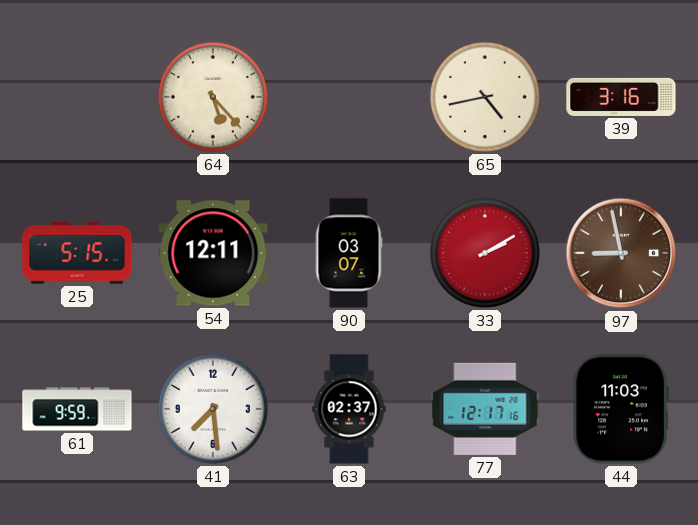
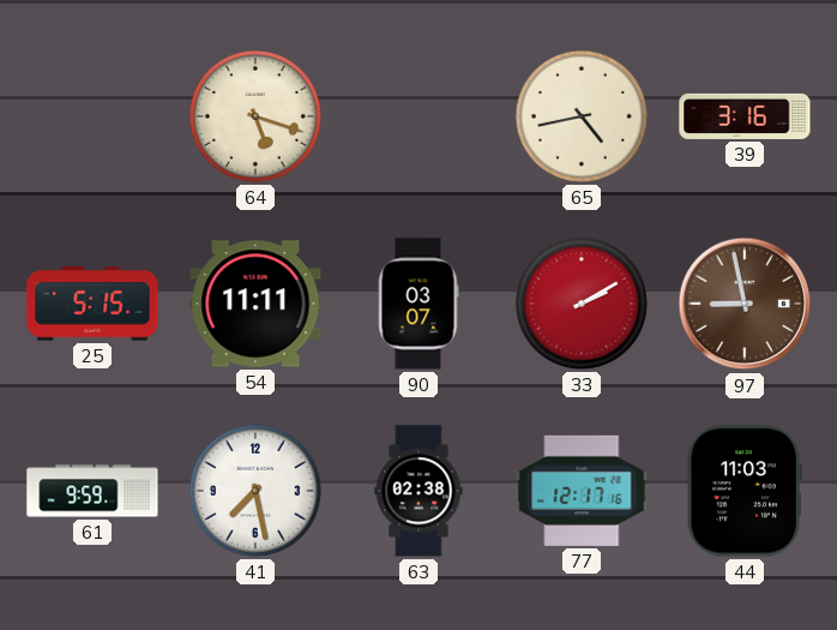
64: 5:23 -> 5:18
54: 12:11 -> 11:11
41: 7:29 -> 7:28
63: 02:37 -> 02:38
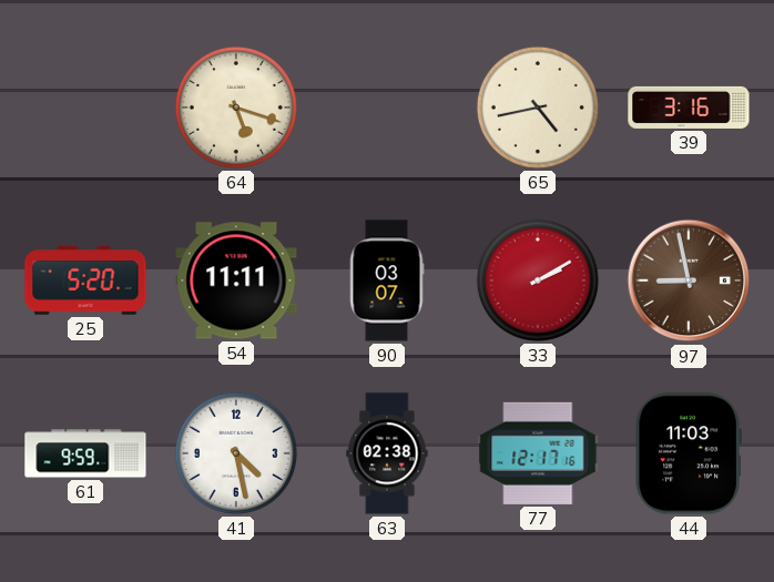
25: 5:15 -> 5:20
41: 7:28 -> 4:28
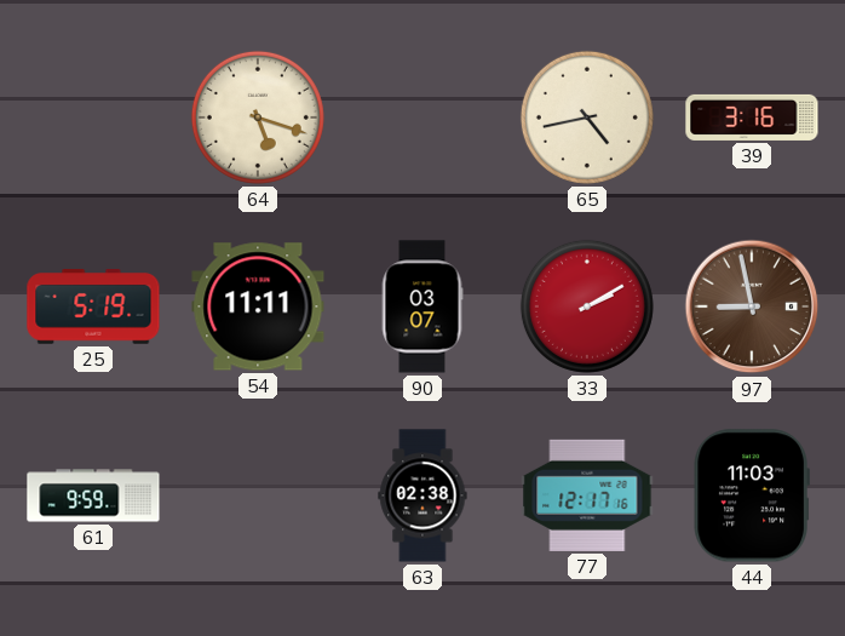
25: 5:20 -> 5:19
41: 4:28 -> none
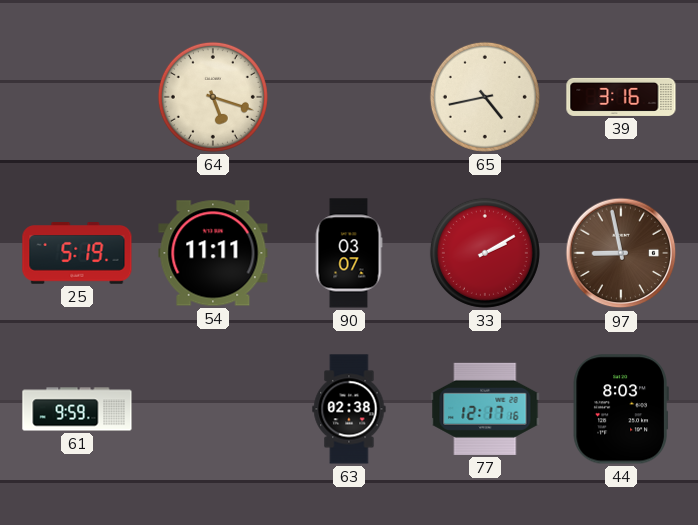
44: 11:03 -> 8:03
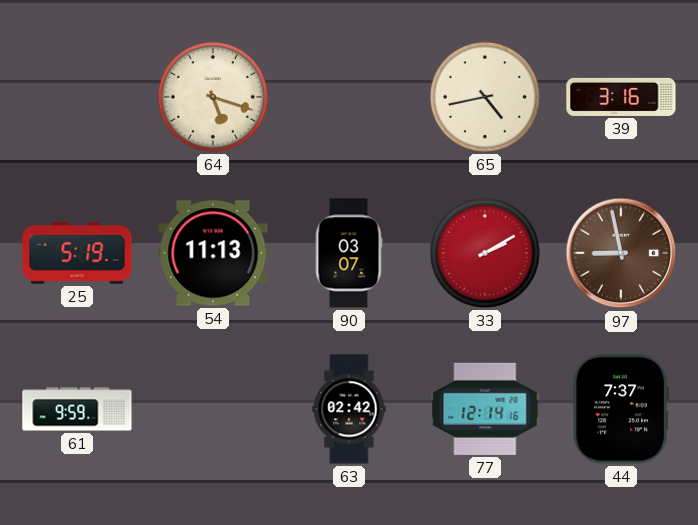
54: 11:11 -> 11:13
63: 02:38 -> 02:42
77: 12:17 -> 12:14
44: 8:03 -> 7:37
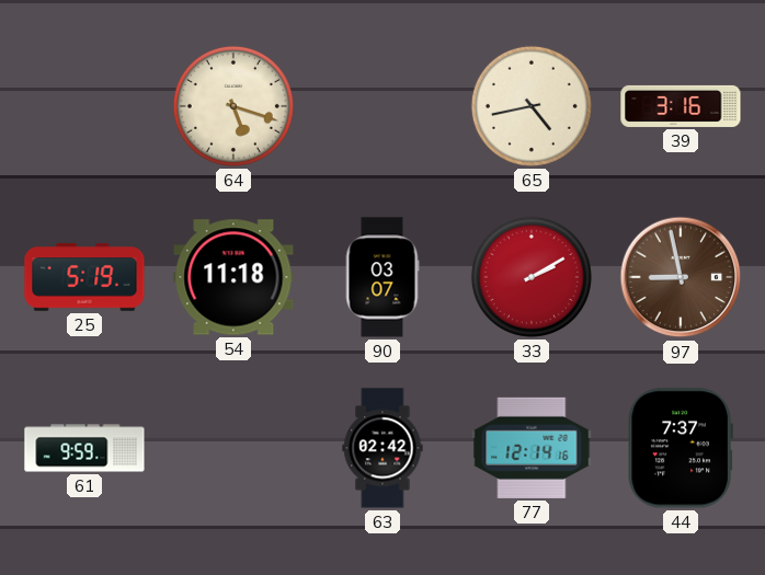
54: 11:13 -> 11:18
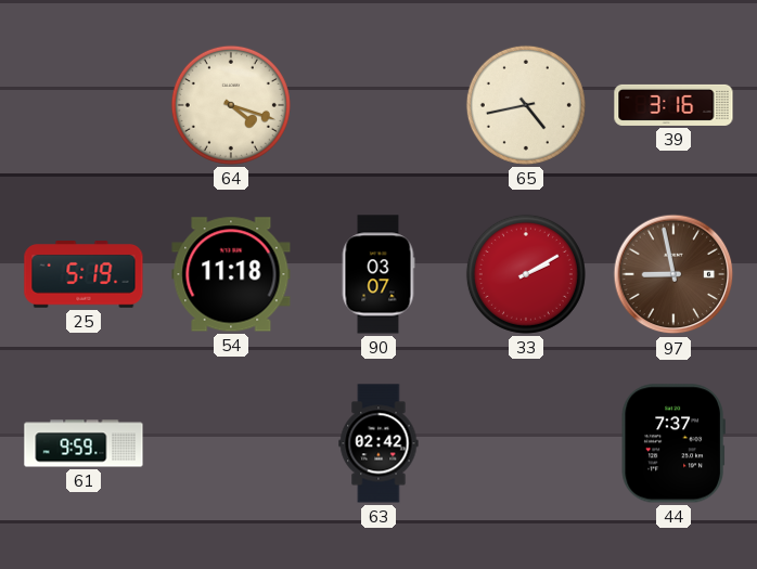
64: 5:18 -> 4:18
77: 12:14 -> none
